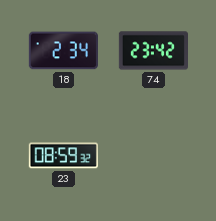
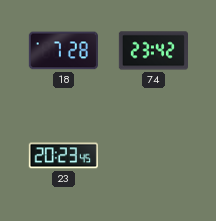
18: 2:34 -> 7:28
23: 08:59 -> 20:23
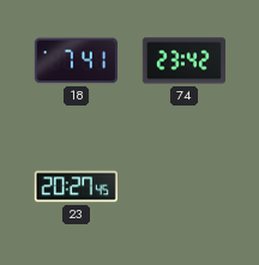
18: 7:28 -> 7:41
23: 20:23 -> 20:27
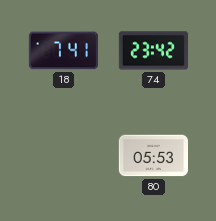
23: 20:27 -> none
80: none -> 05:53
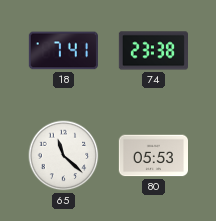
74: 23:42 -> 23:38
65: none -> 11:22
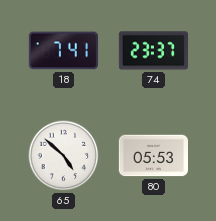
74: 23:38 -> 23:37
65: 11:22 -> 4:52
